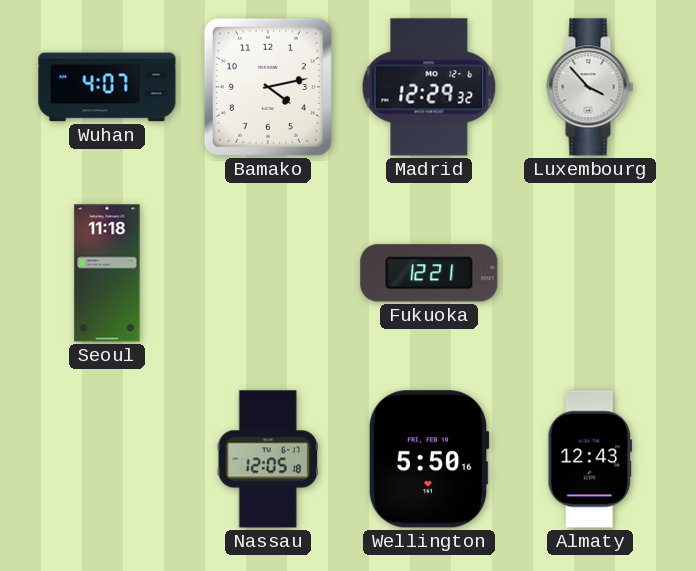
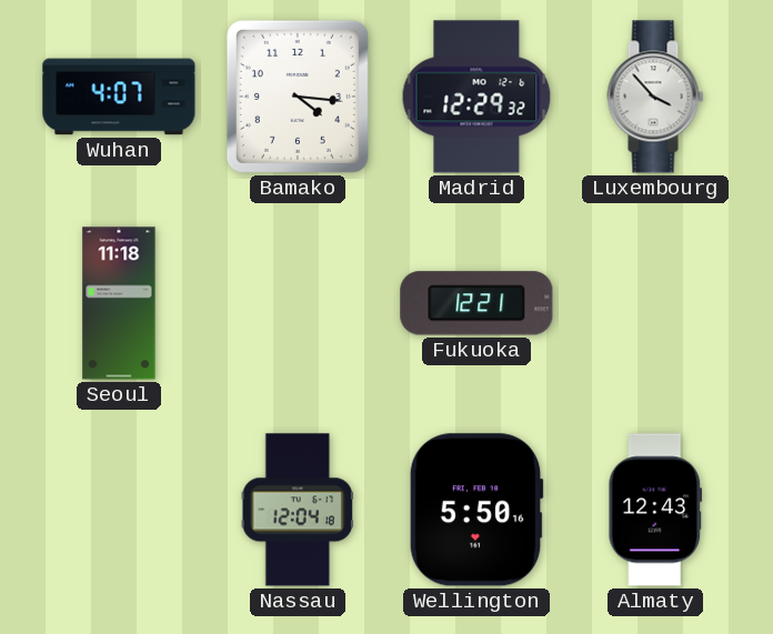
Bamako: 4:13 -> 4:16
Nassau: 12:05 -> 12:04
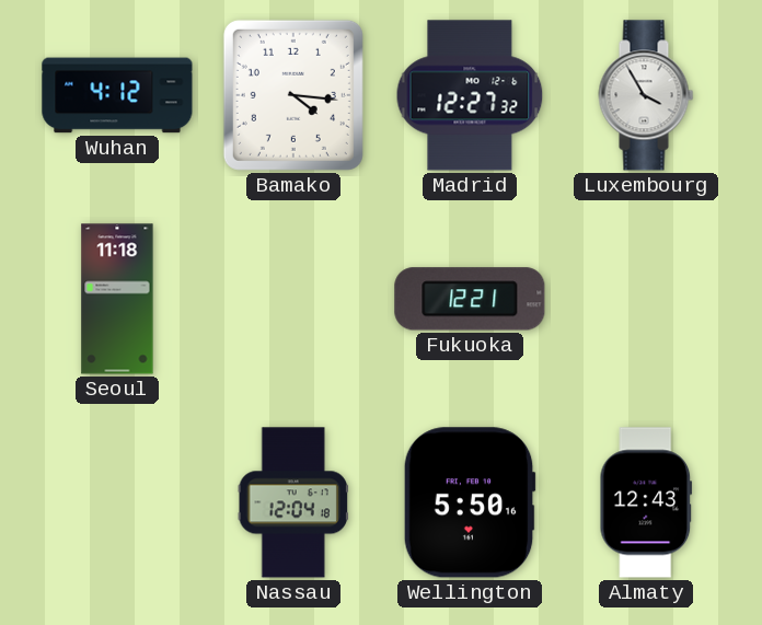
Wuhan: 4:07 -> 4:12
Madrid: 12:29 -> 12:27
Luxembourg: 3:53 -> 3:55
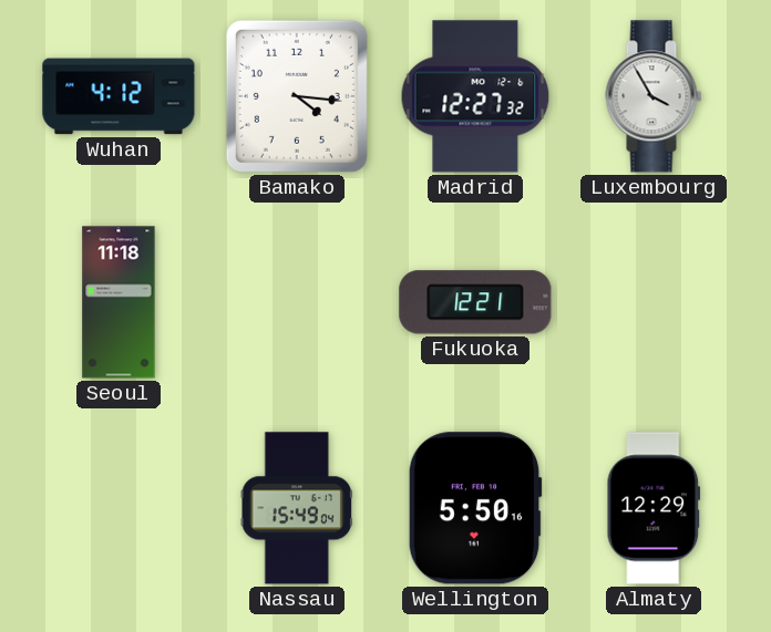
Nassau: 12:04 -> 15:49
Almaty: 12:43 -> 12:29
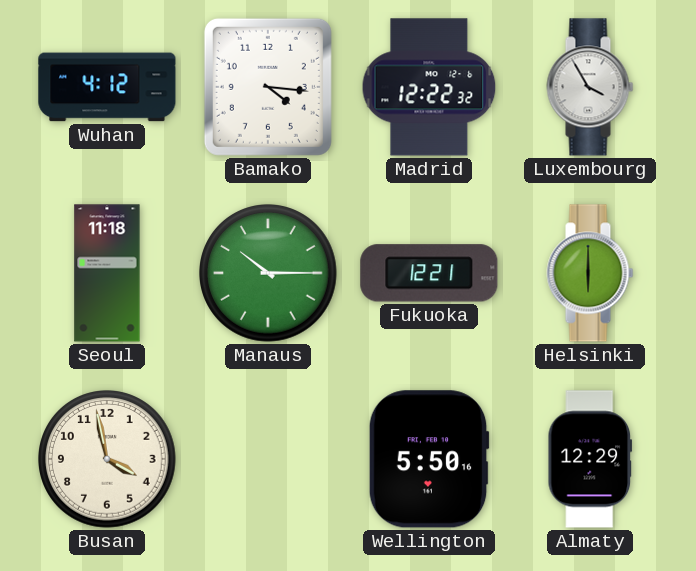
Madrid: 12:27 -> 12:22
Manaus: none -> 10:15
Helsinki: none -> 6:00
Busan: none -> 3:58
Nassau: 15:49 -> none
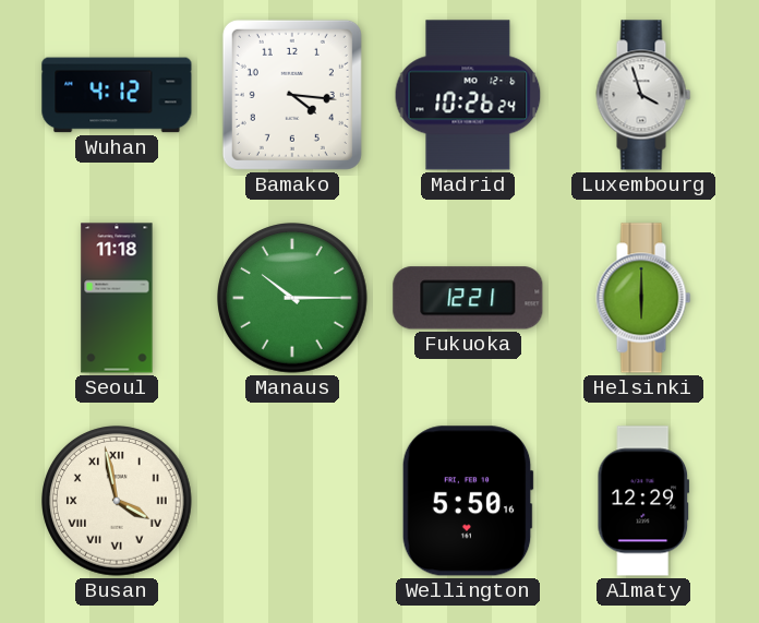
Madrid: 12:22 -> 10:26
Luxembourg: 3:55 -> 3:57
Busan numerals: Arabic -> Roman
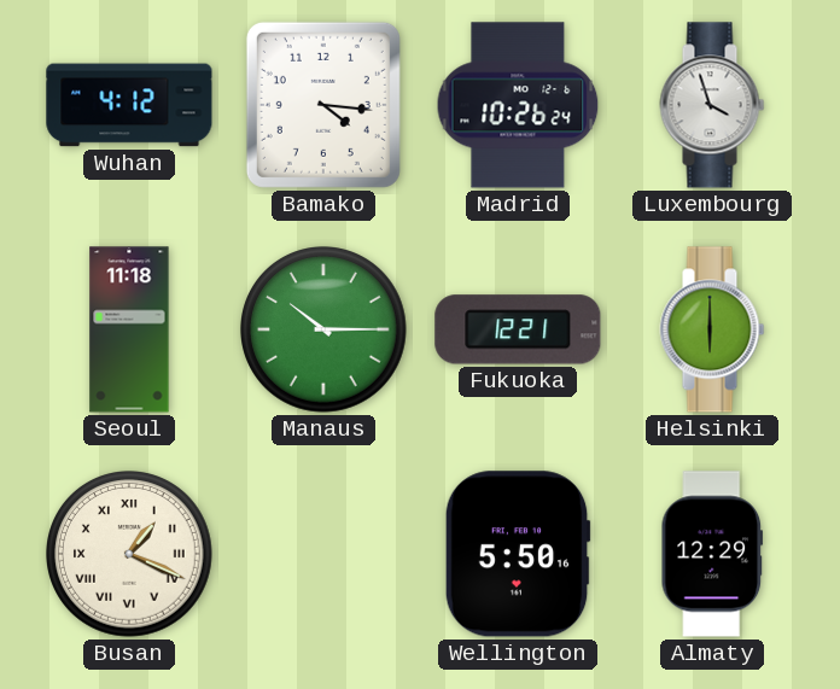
Busan: 3:58 -> 1:19
